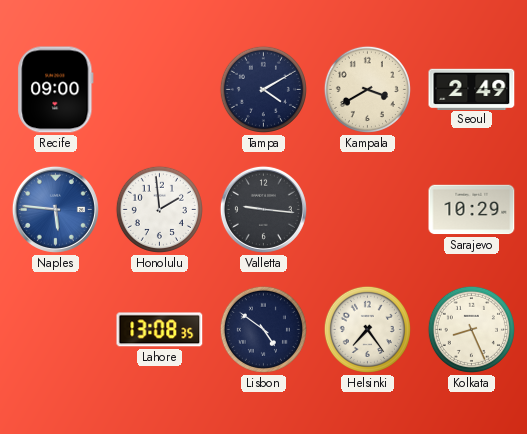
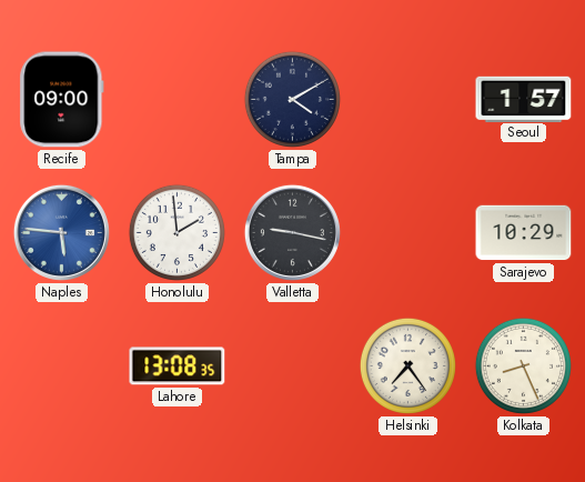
Kampala: 3:40 -> none
Seoul: 2:49 -> 1:57
Valletta: 9:16 -> 9:17
Lisbon: 4:51 -> none
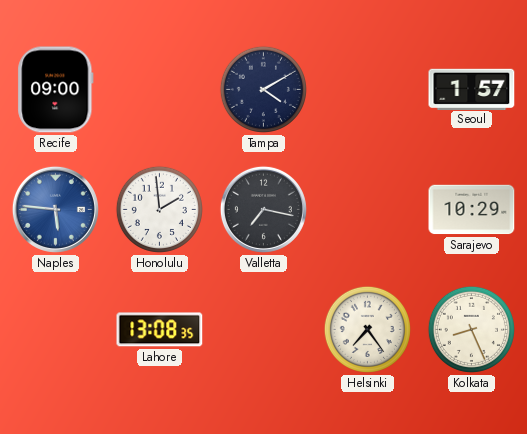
Valletta: 9:17 -> 7:17
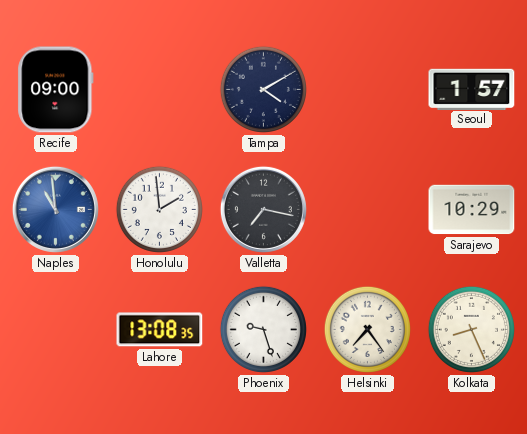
Naples: 5:46 -> 10:59
Phoenix: none -> 9:27
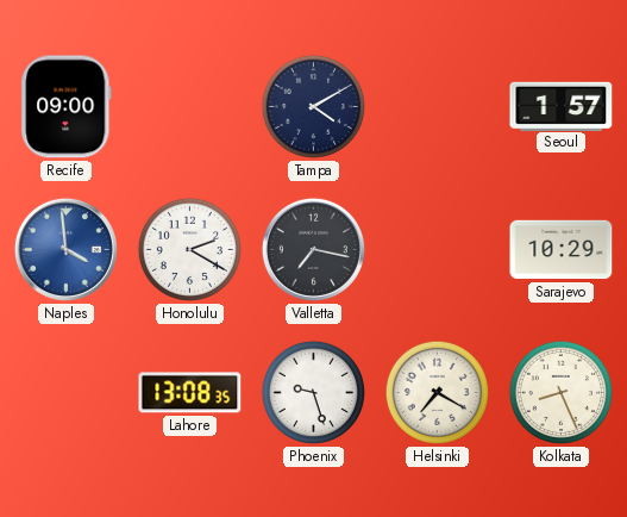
Naples: 10:59 -> 3:59
Honolulu: 1:59 -> 2:20
Helsinki: 7:24 -> 7:20
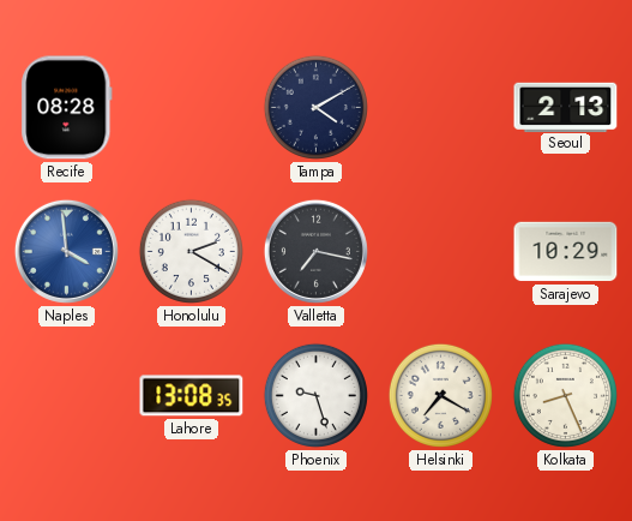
Recife: 09:00 -> 08:28
Seoul: 1:57 -> 2:13
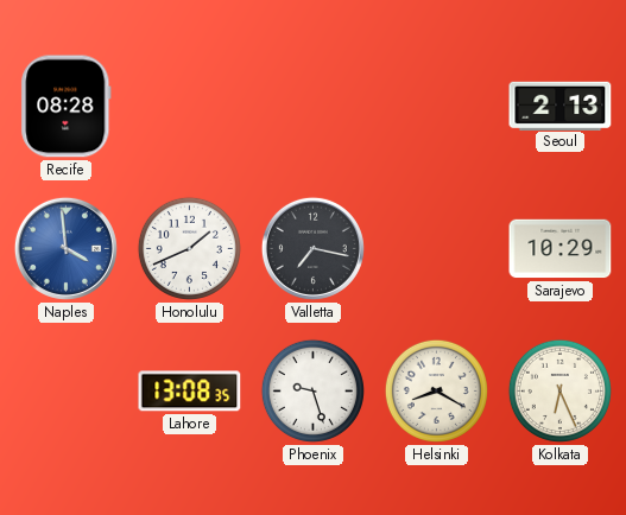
Tampa: 4:10 -> none
Honolulu: 2:20 -> 1:41
Helsinki: 7:20 -> 8:20
Kolkata: 8:26 -> 6:26
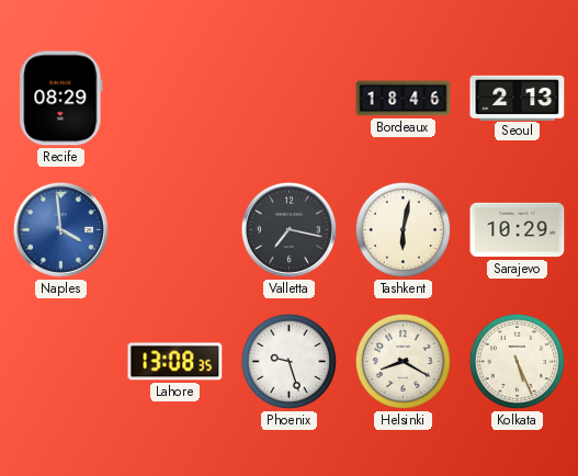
Recife: 08:28 -> 08:29
Bordeaux: none -> 18:46
Honolulu: 1:41 -> none
Tashkent: none -> 6:02
Kolkata: 6:26 -> 5:26
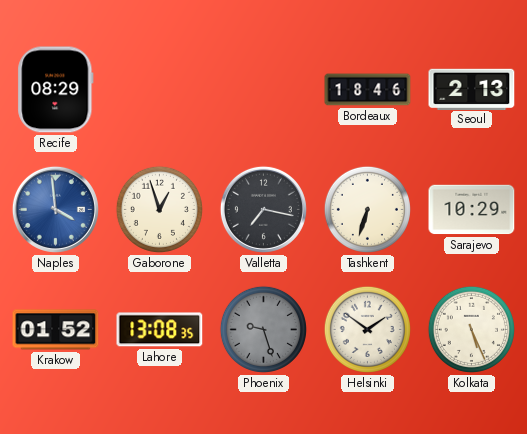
Gaborone: none -> 12:57
Tashkent: 6:02 -> 6:33
Krakow: none -> 01:52
Phoenix dial: white -> grey
Helsinki: 8:20 -> 1:51
